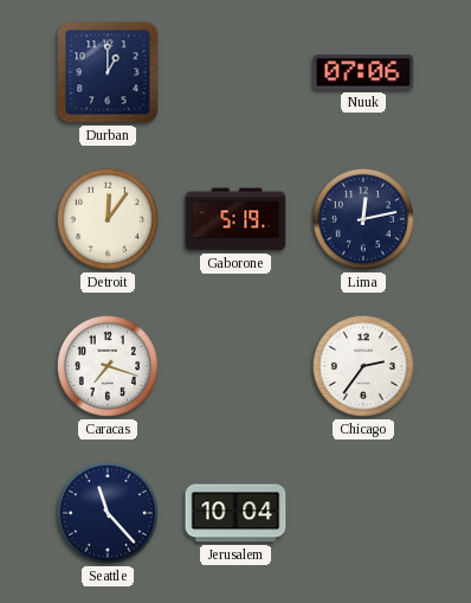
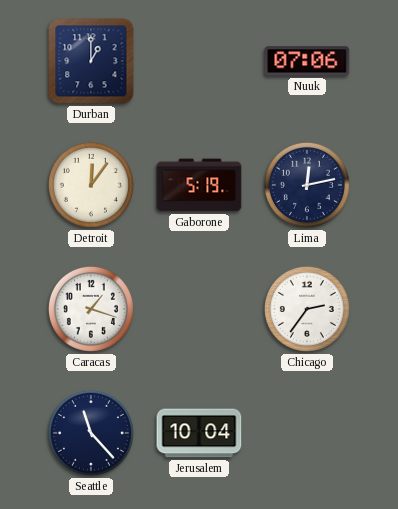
Caracas: 7:18 -> 1:18
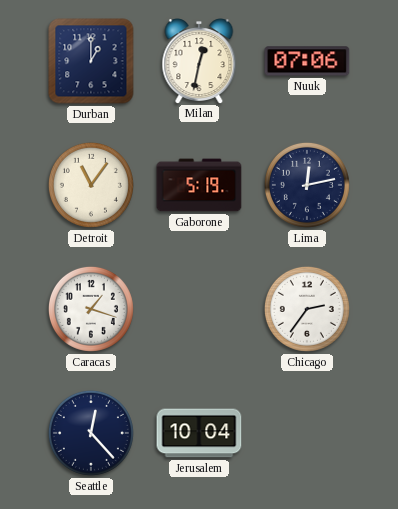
Milan: none -> 12:32
Detroit: 12:06 -> 11:06
Seattle: 11:23 -> 12:23
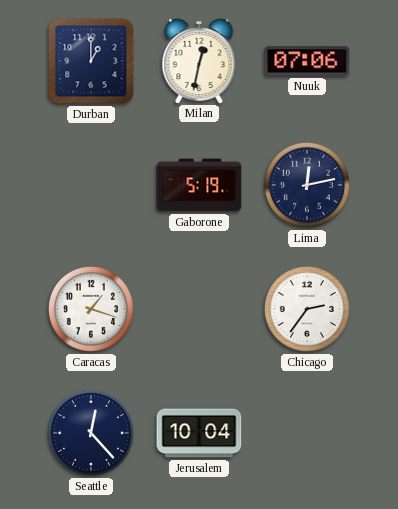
Detroit: 11:06 -> none
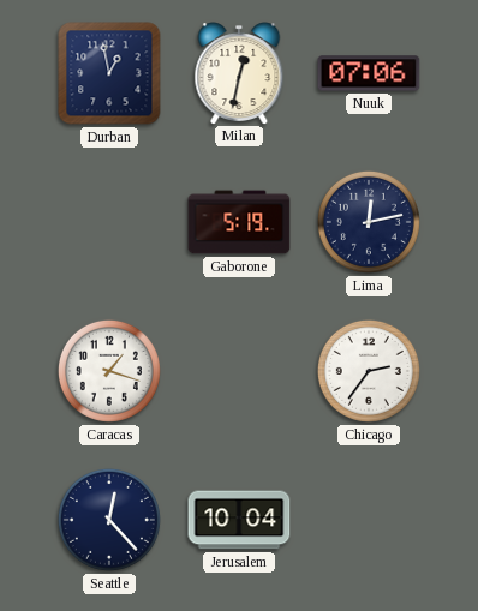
Durban: 1:00 -> 12:58
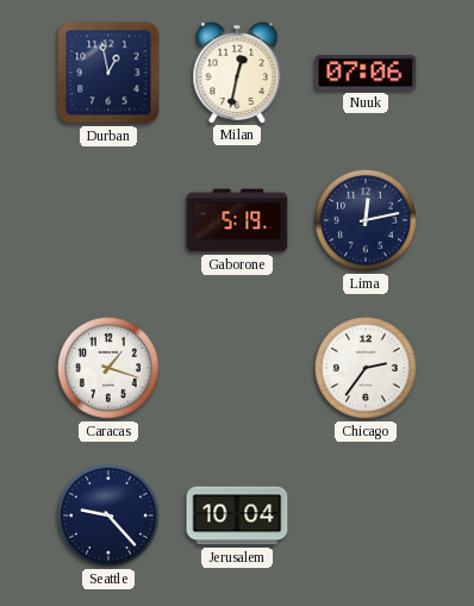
Seattle: 12:23 -> 9:23
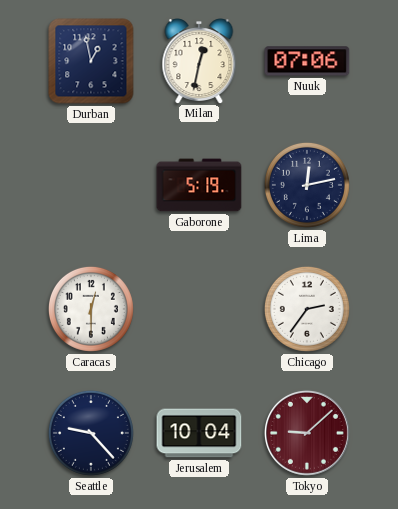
Caracas: 1:18 -> 12:30
Tokyo: none -> 9:08
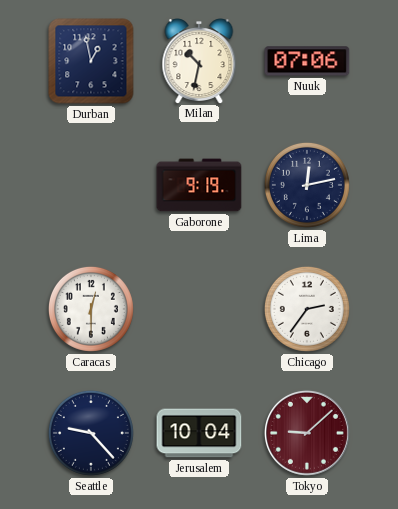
Milan: 12:32 -> 10:32
Gaborone: 5:19 -> 9:19
